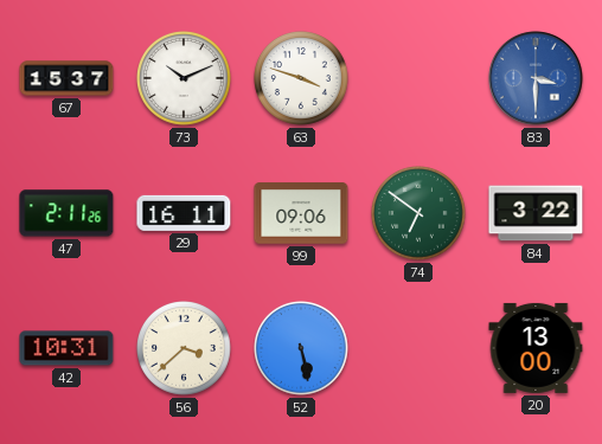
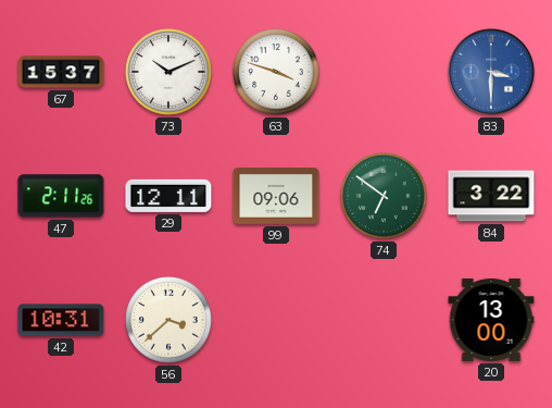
29: 16:11 -> 12:11
52: 5:28 -> none
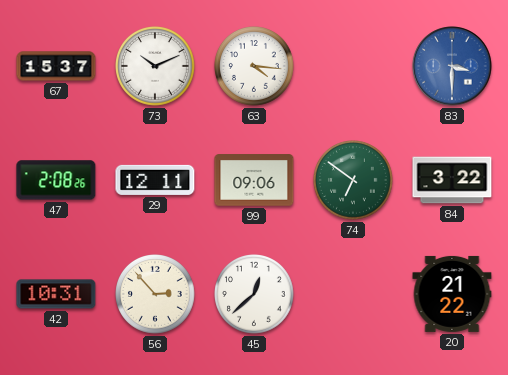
63: 3:48 -> 4:16
47: 2:11 -> 2:08
56: 3:38 -> 2:53
45: none -> 12:38
20: 13:00 -> 21:22
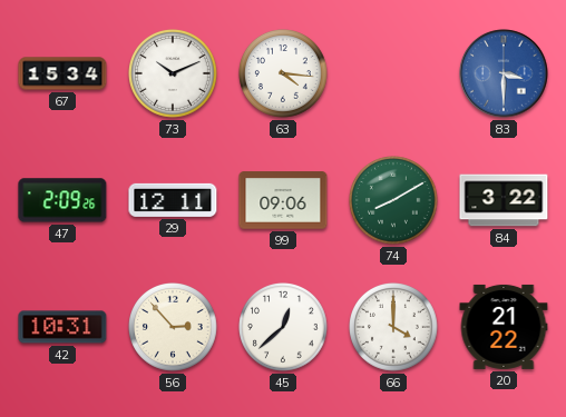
67: 15:37 -> 15:34
47: 2:08 -> 2:09
74: 6:51 -> 8:10
66: none -> 4:00
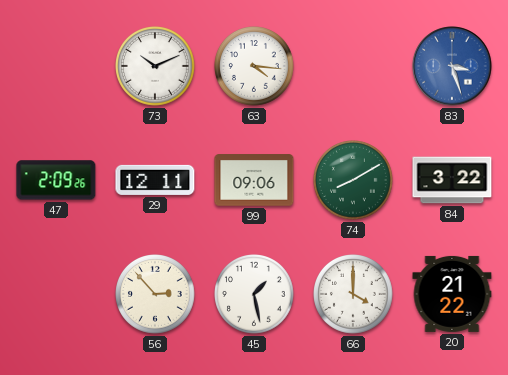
67: 15:34 -> none
83: 3:30 -> 3:27
42: 10:31 -> none
45: 12:38 -> 1:28
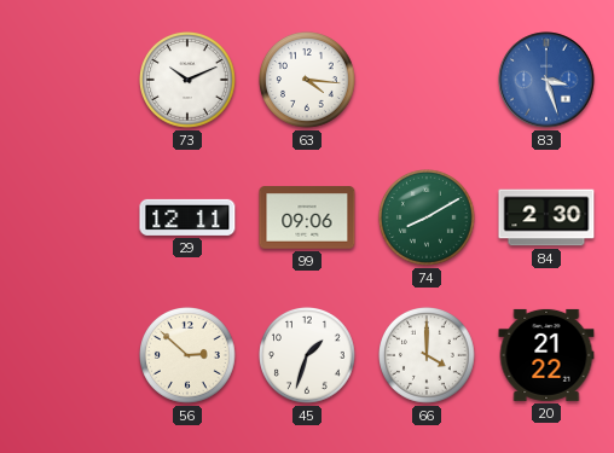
47: 2:09 -> none
84: 3:22 -> 2:30
56: 2:53 -> 2:52
45: 1:28 -> 1:33
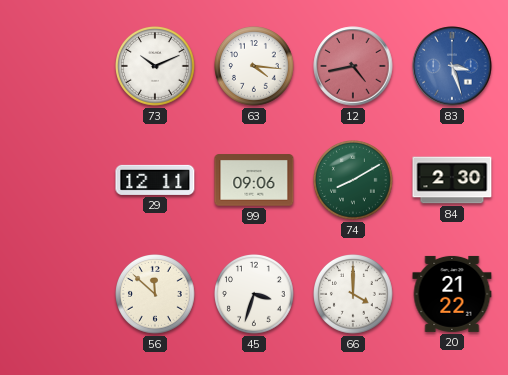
12: none -> 4:43
56: 2:52 -> 11:52
45: 1:33 -> 3:33
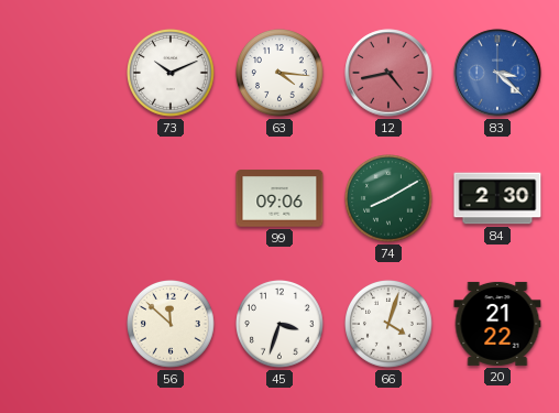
83: 3:27 -> 3:22
29: 12:11 -> none
66: 4:00 -> 4:03
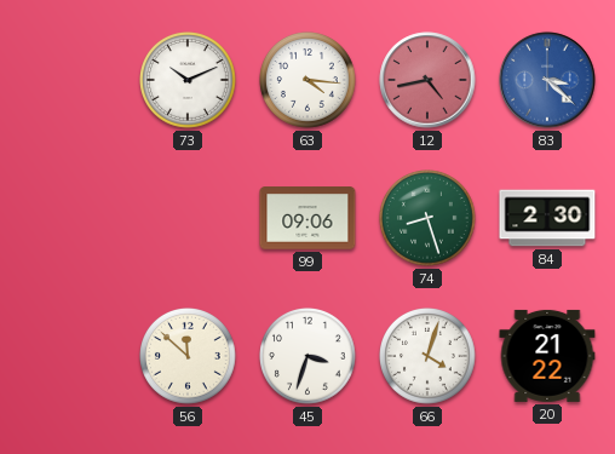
74: 8:10 -> 8:27
